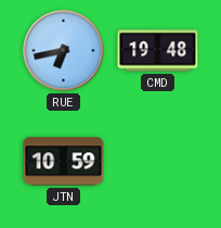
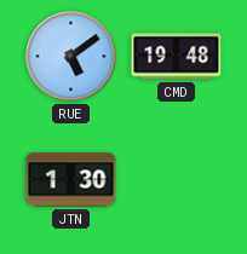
RUE: 6:43 -> 5:09
JTN: 10:59 -> 1:30
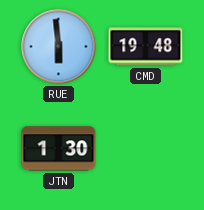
RUE: 5:09 -> 5:59
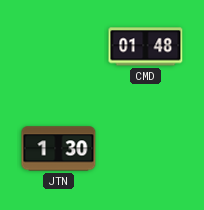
RUE: 5:59 -> none
CMD: 19:48 -> 01:48
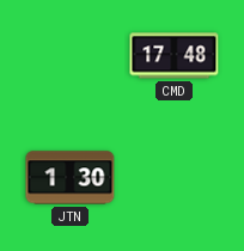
CMD: 01:48 -> 17:48
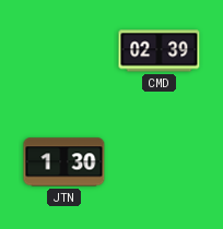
CMD: 17:48 -> 02:39
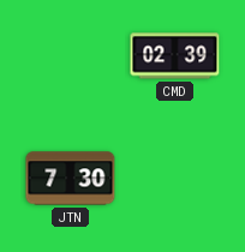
JTN: 1:30 -> 7:30
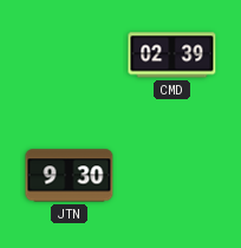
JTN: 7:30 -> 9:30
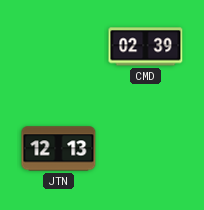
JTN: 9:30 -> 12:13
